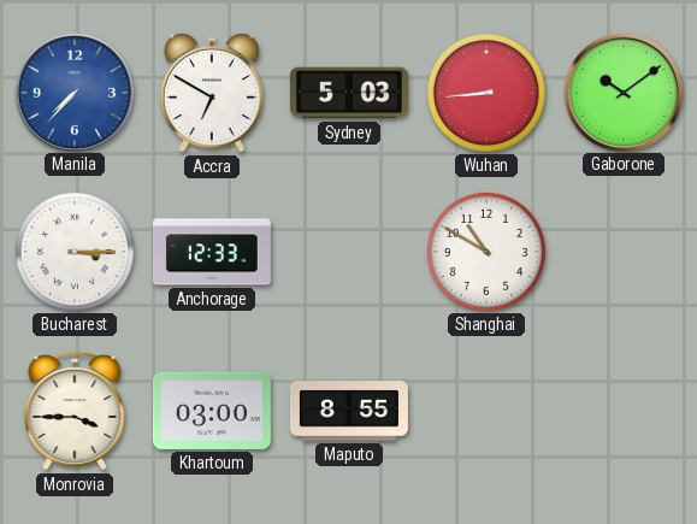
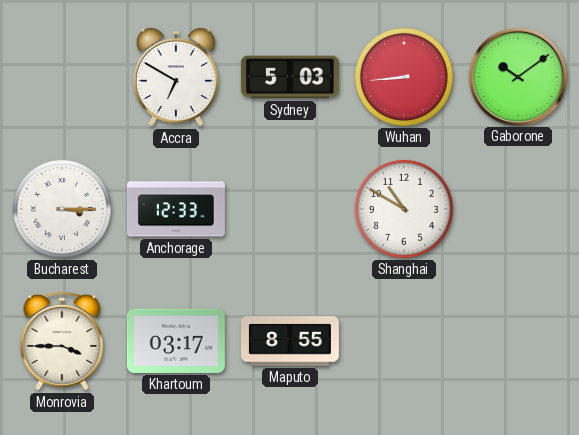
Manila: 7:37 -> none
Khartoum: 03:00 -> 03:17
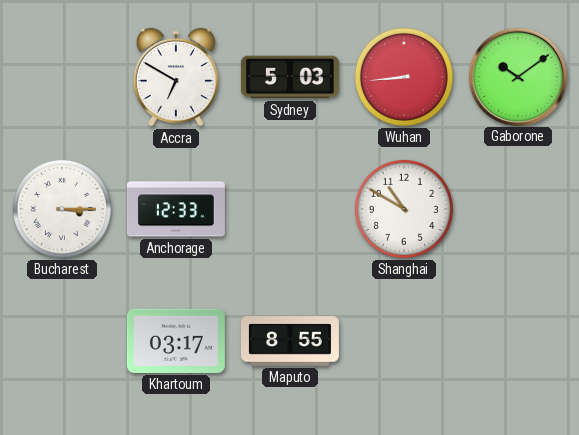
Monrovia: 3:45 -> none
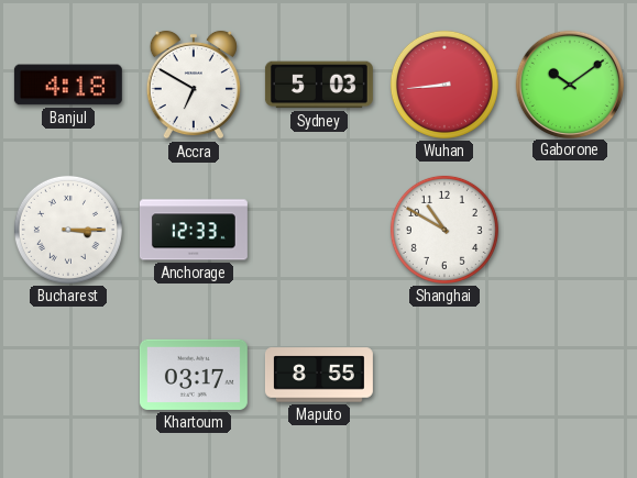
Banjul: none -> 4:18
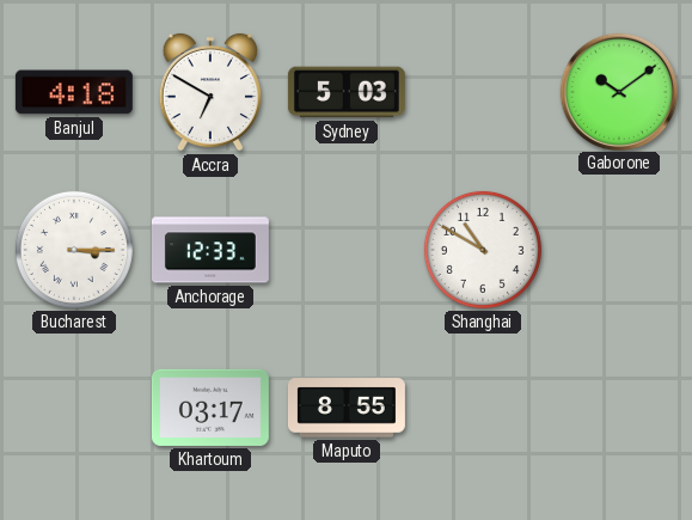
Wuhan: 8:44 -> none
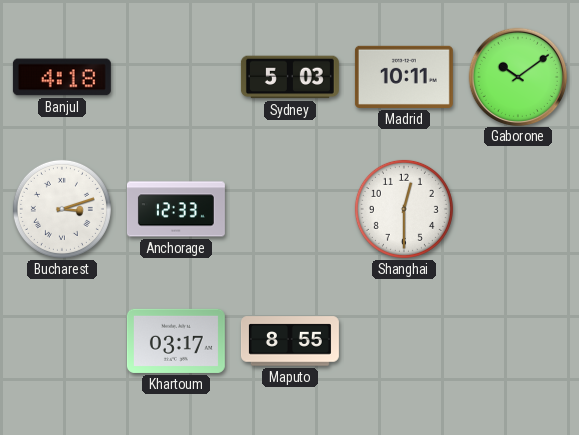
Accra: 6:50 -> none
Madrid: none -> 10:11
Bucharest: 3:15 -> 3:12
Shanghai: 10:50 -> 12:30
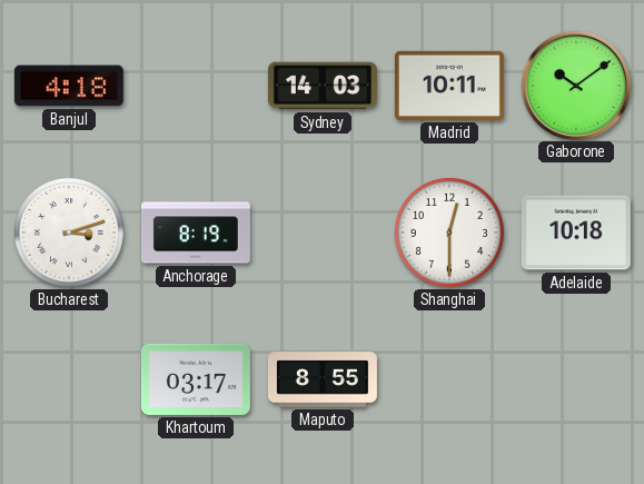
Sydney: 5:03 -> 14:03
Anchorage: 12:33 -> 8:19
Adelaide: none -> 10:18
